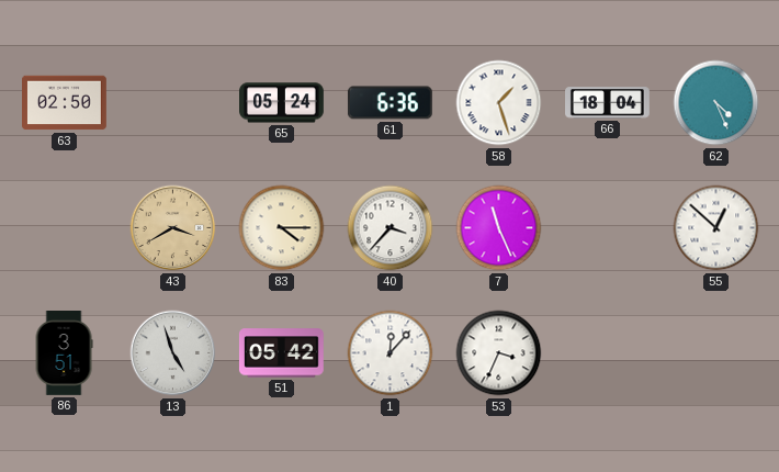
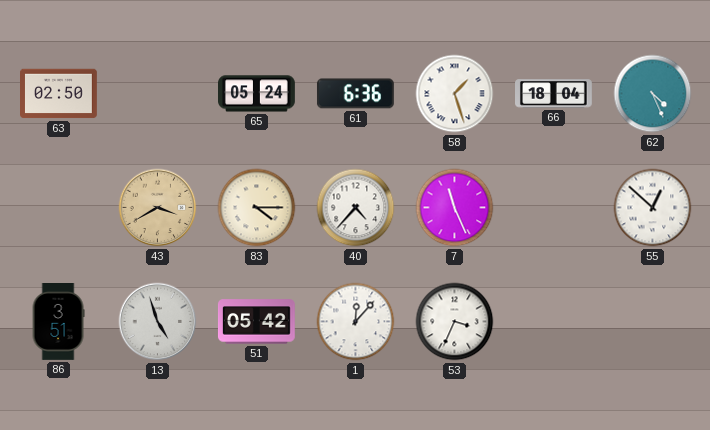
40: 3:37 -> 4:37
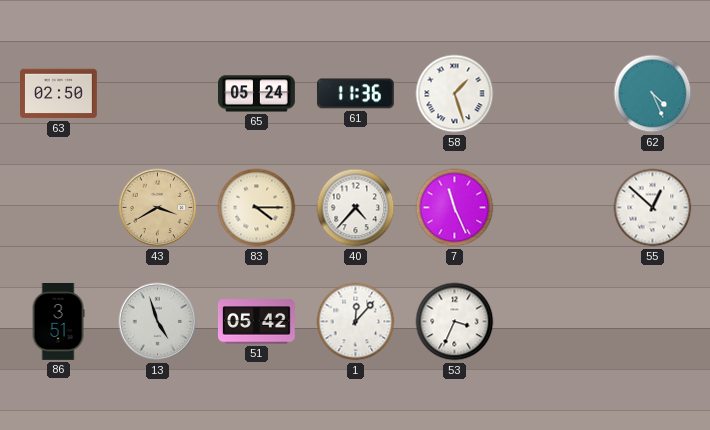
61: 6:36 -> 11:36
66: 18:04 -> none
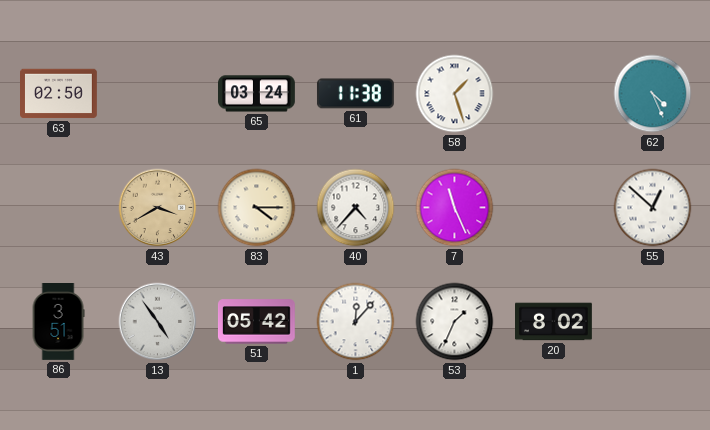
65: 05:24 -> 03:24
61: 11:36 -> 11:38
13: 4:57 -> 4:54
53: 3:34 -> 1:34
20: none -> 8:02
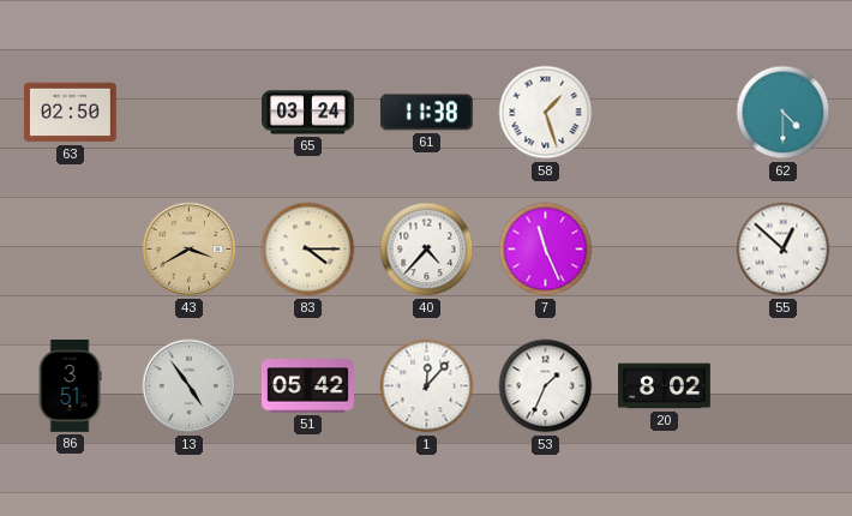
62: 4:26 -> 4:30
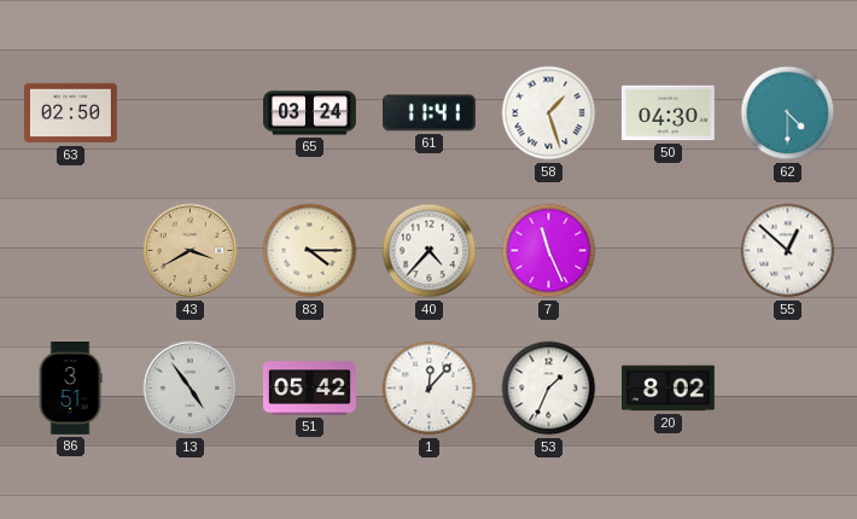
61: 11:38 -> 11:41
50: none -> 04:30
